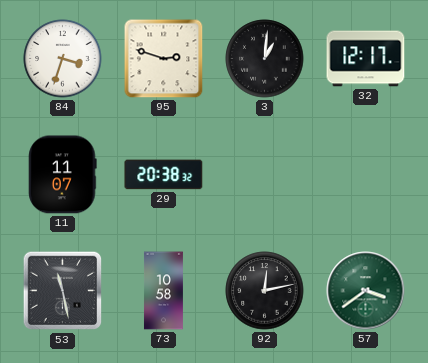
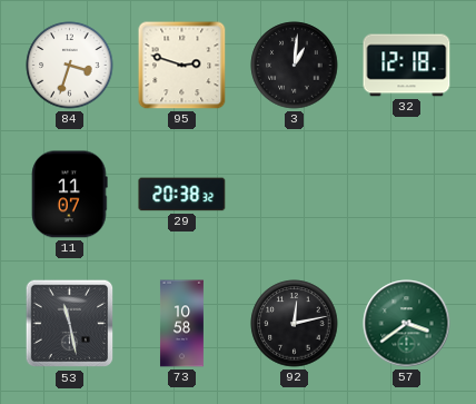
32: 12:17 -> 12:18
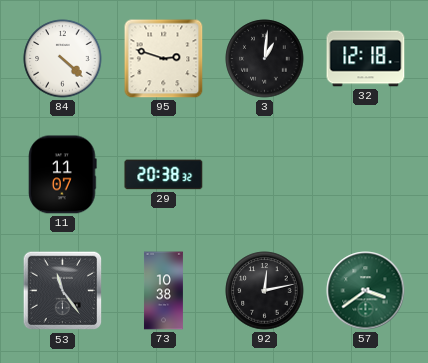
84: 3:33 -> 4:22
53: 11:28 -> 11:24
73: 10:58 -> 10:38
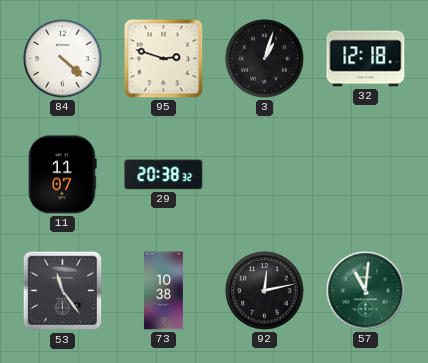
3: 1:01 -> 1:03
57: 3:39 -> 11:01
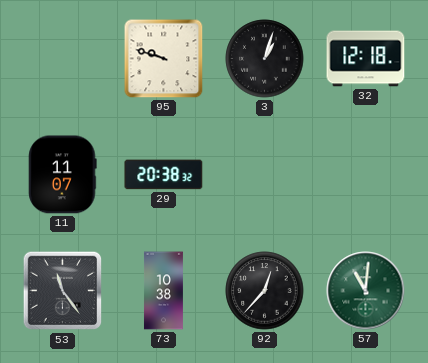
84: 4:22 -> none
95: 2:48 -> 9:48
92: 12:13 -> 12:37
